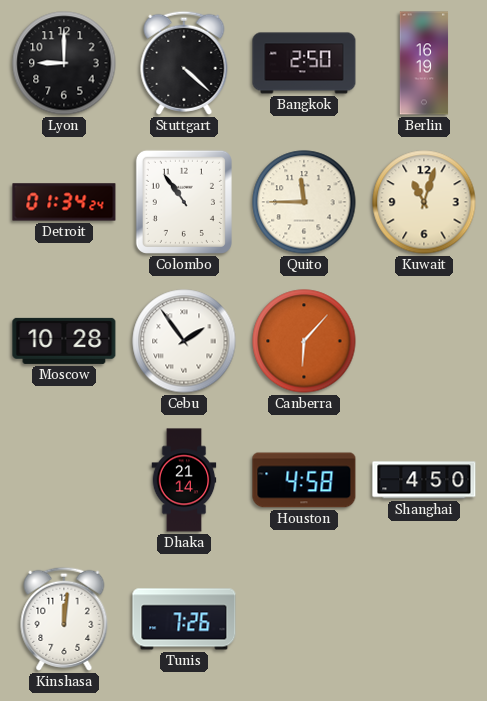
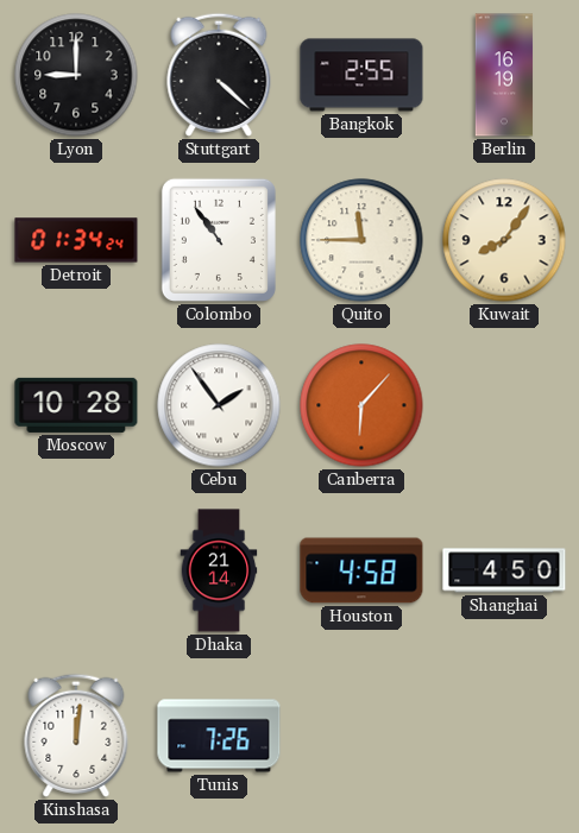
Bangkok: 2:50 -> 2:55
Kuwait: 11:03 -> 8:06
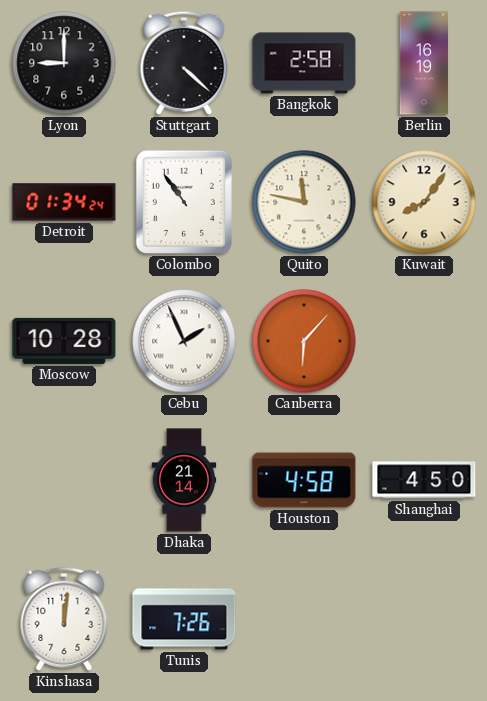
Bangkok: 2:55 -> 2:58
Quito: 11:45 -> 11:47
Cebu: 1:54 -> 1:56
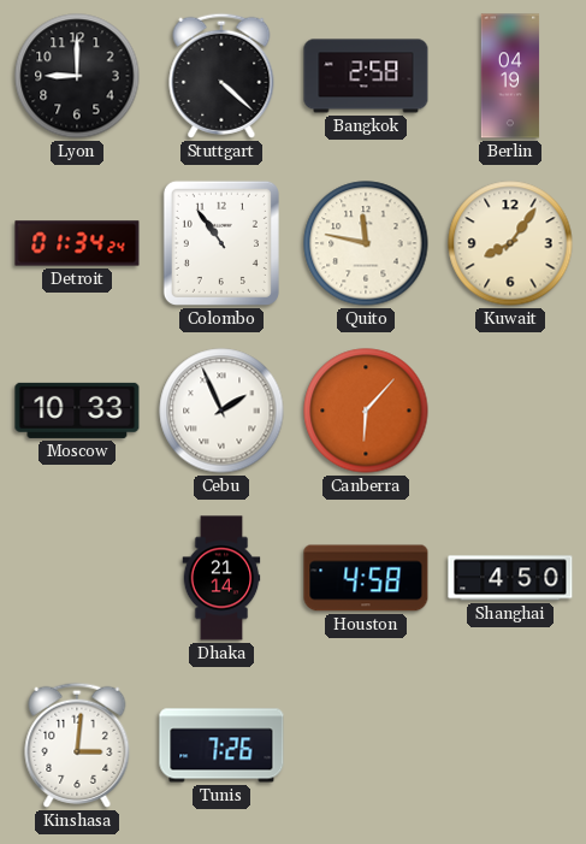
Berlin: 16:19 -> 04:19
Moscow: 10:28 -> 10:33
Kinshasa: 12:01 -> 3:01
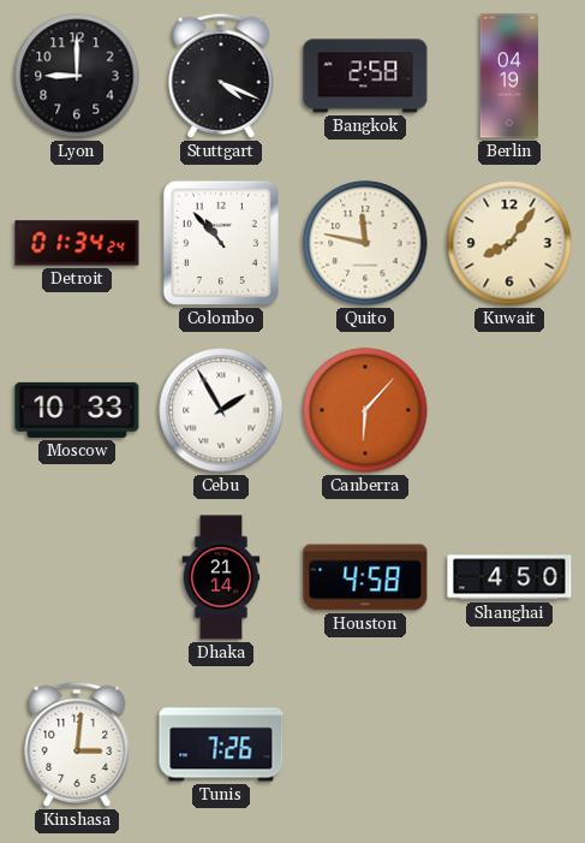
Stuttgart: 4:22 -> 4:19
Colombo: 10:54 -> 10:53
Cebu: 1:56 -> 1:55
